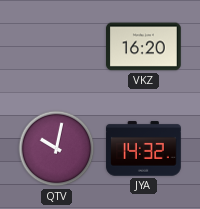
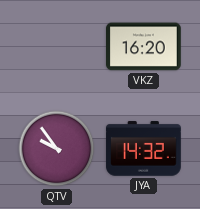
QTV: 10:02 -> 9:54
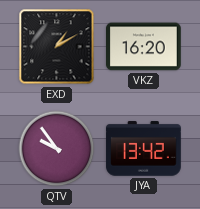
EXD: none -> 1:10
JYA: 14:32 -> 13:42
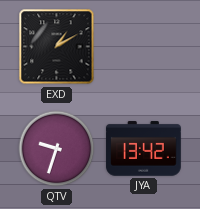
VKZ: 16:20 -> none
QTV: 9:54 -> 9:33
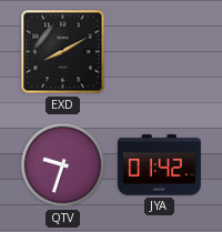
EXD: 1:10 -> 8:10
JYA: 13:42 -> 01:42
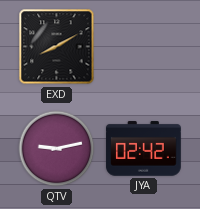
QTV: 9:33 -> 9:13
JYA: 01:42 -> 02:42
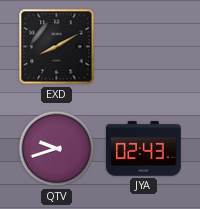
QTV: 9:13 -> 9:42
JYA: 02:42 -> 02:43
